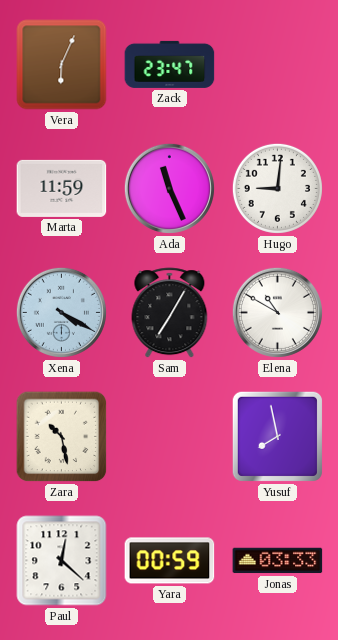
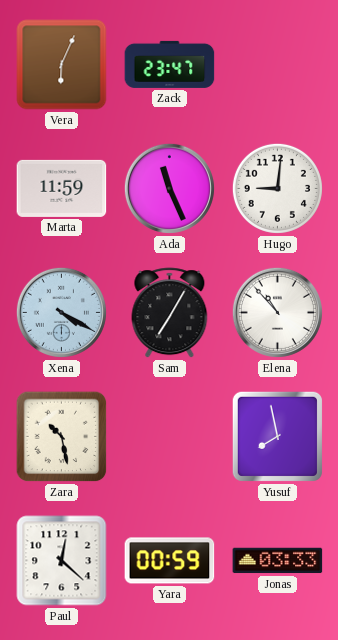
Elena: 10:50 -> 10:53
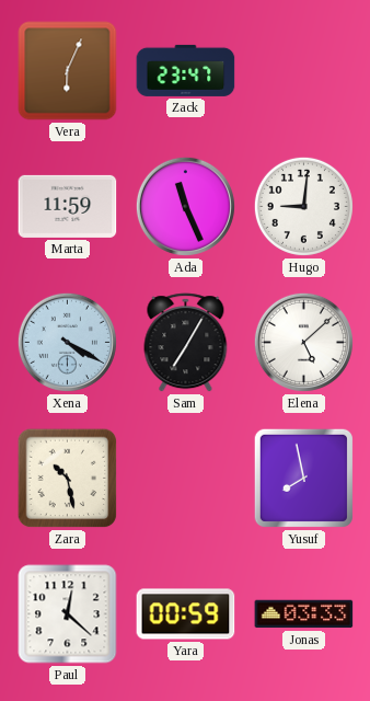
Elena: 10:53 -> 5:08
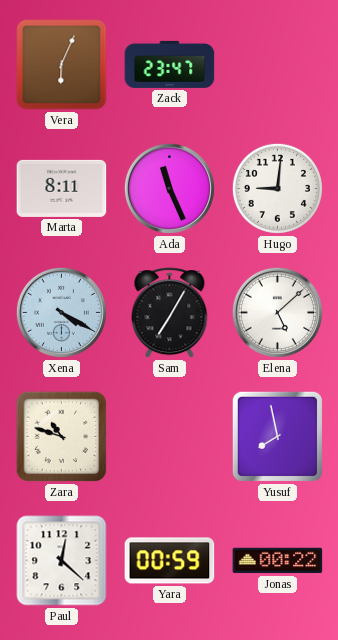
Marta: 11:59 -> 8:11
Zara: 10:28 -> 10:48
Jonas: 03:33 -> 00:22
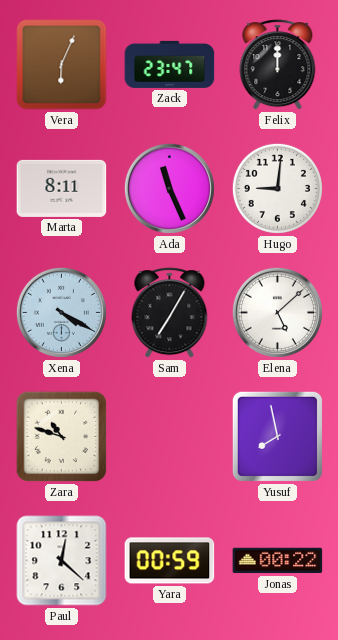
Felix: none -> 12:00
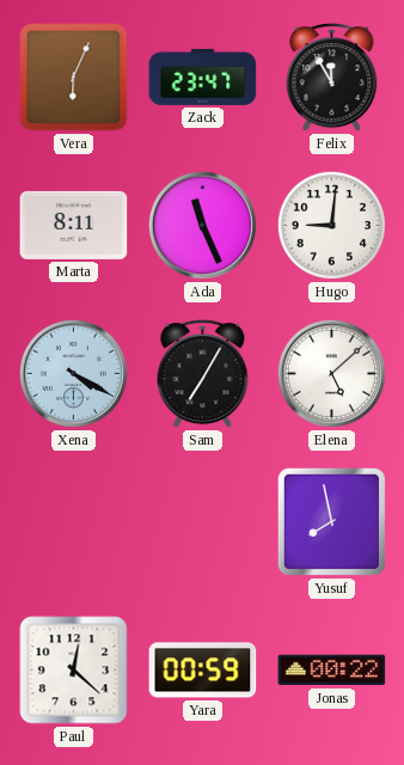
Felix: 12:00 -> 11:55
Zara: 10:48 -> none
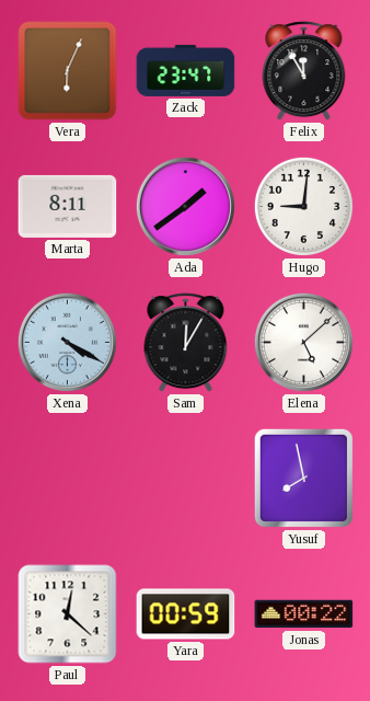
Ada: 11:26 -> 1:39
Sam: 7:05 -> 12:05
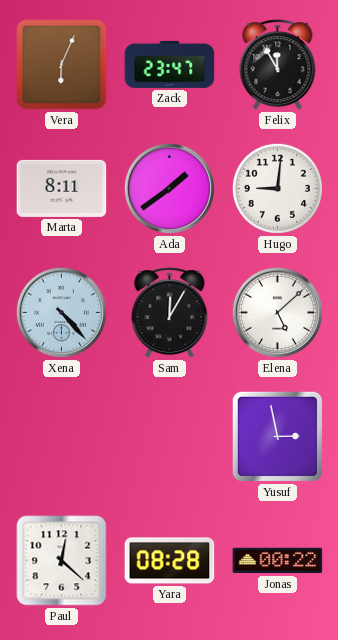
Xena: 4:20 -> 4:23
Yusuf: 7:58 -> 2:58
Yara: 00:59 -> 08:28
